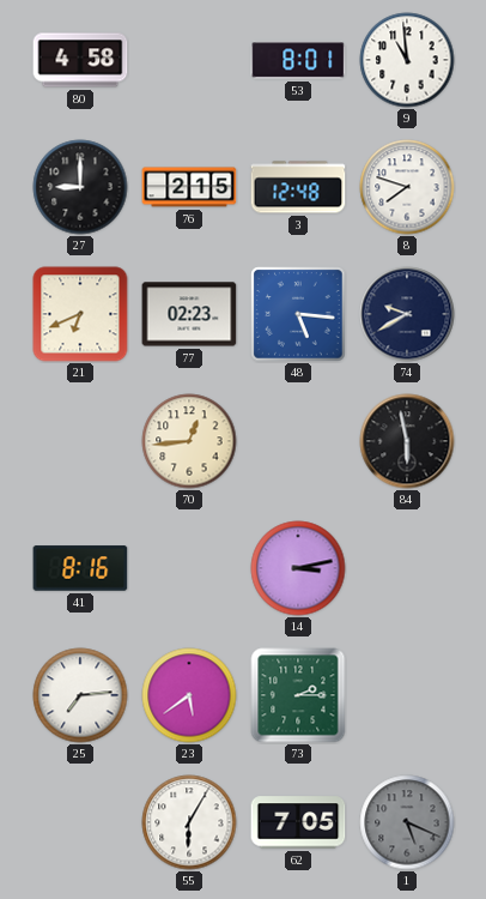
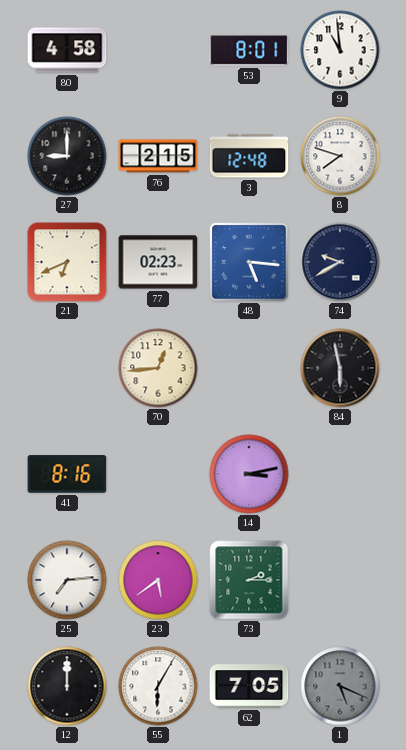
12: none -> 12:00
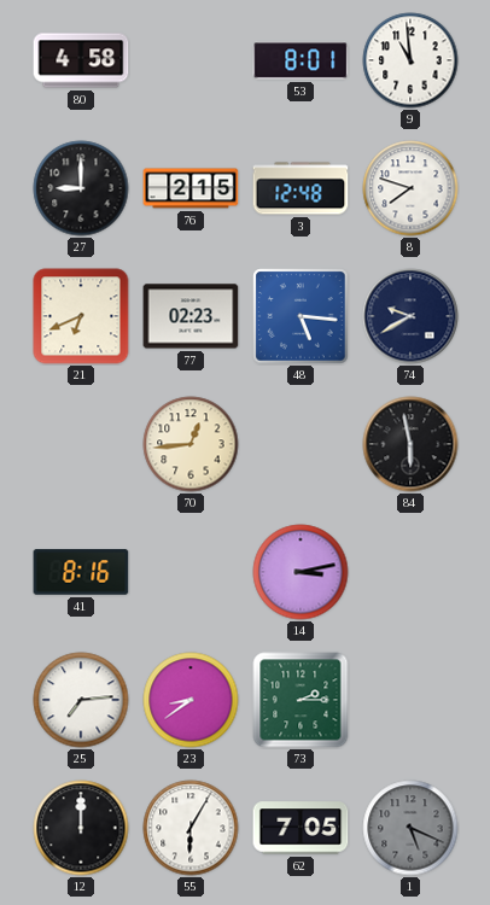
23: 5:39 -> 8:39
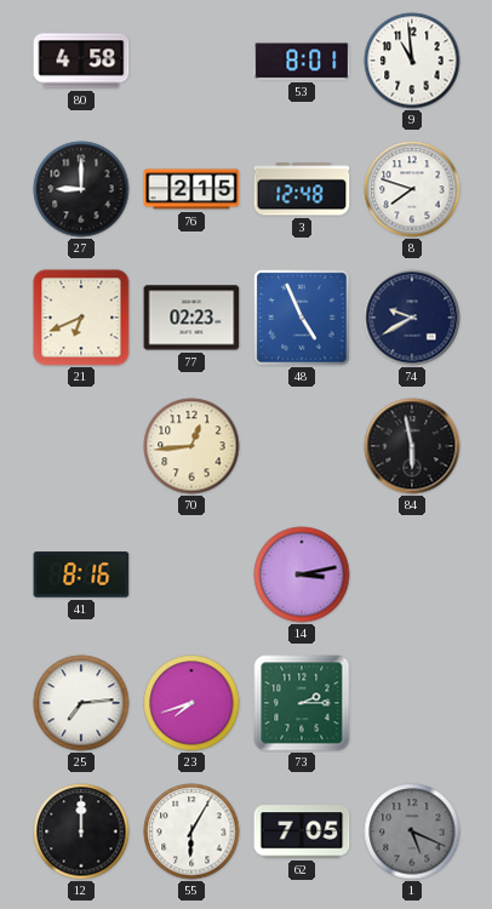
48: 5:16 -> 4:56
23: 8:39 -> 7:42
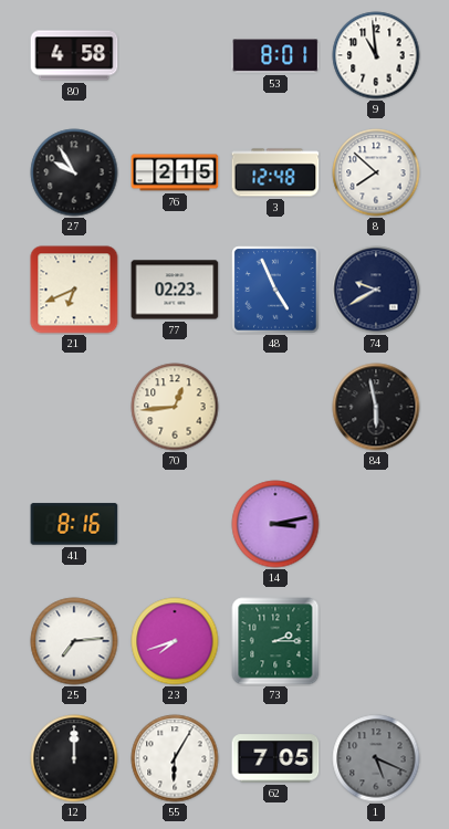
27: 9:00 -> 9:55
8: 7:48 -> 7:52
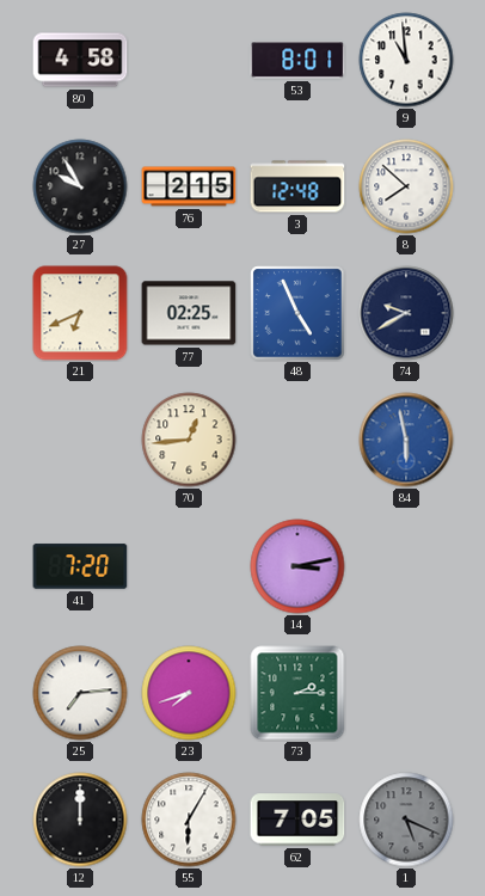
77: 02:23 -> 02:25
84 dial: black -> blue
41: 8:16 -> 7:20
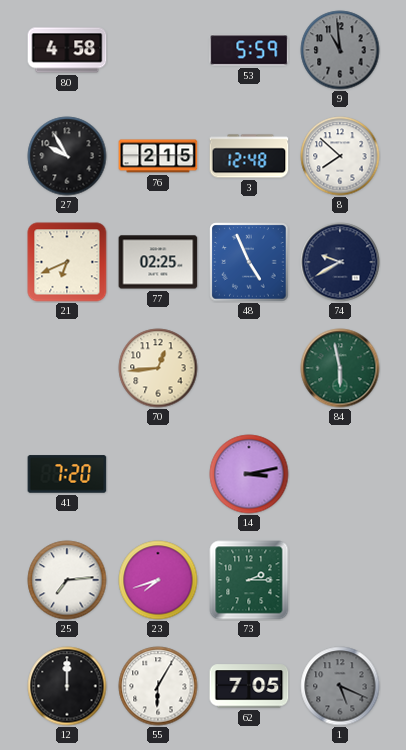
53: 8:01 -> 5:59
9 dial: white -> grey
84 dial: blue -> green
